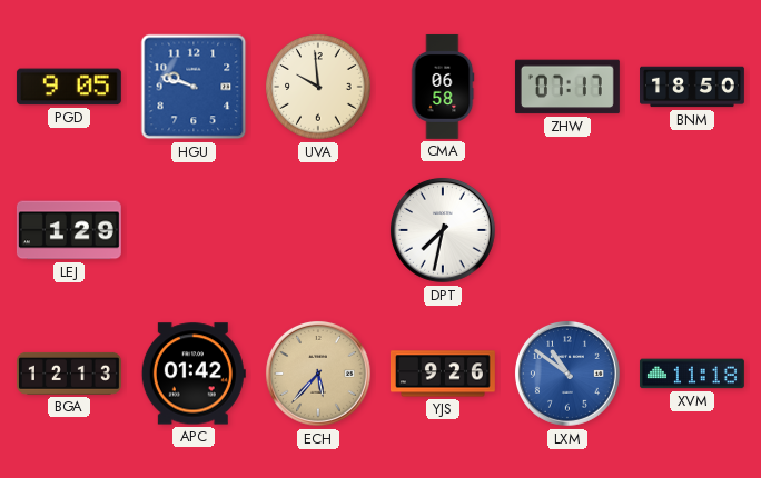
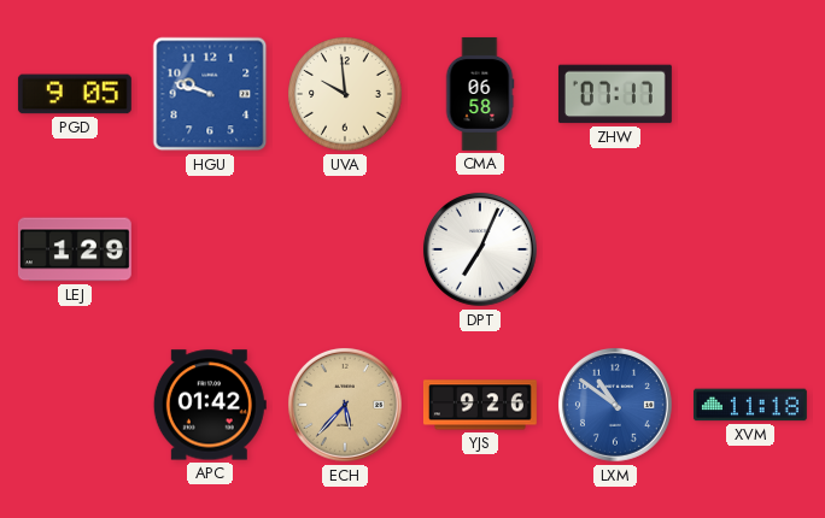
BNM: 18:50 -> none
DPT: 7:32 -> 7:04
BGA: 12:13 -> none
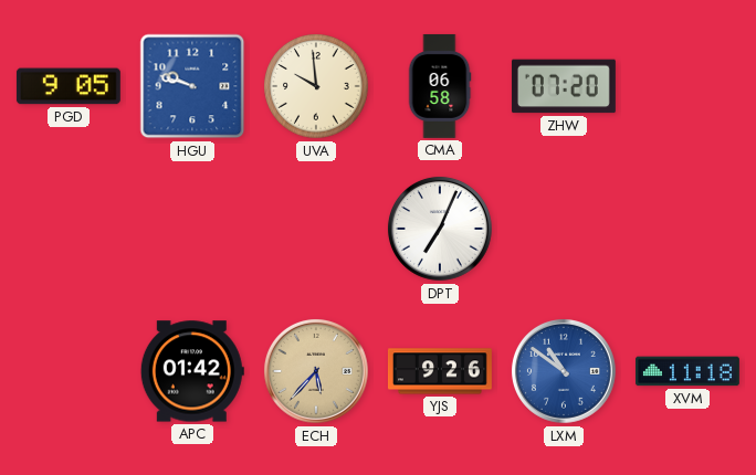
ZHW: 07:17 -> 07:20
LEJ: 1:29 -> none
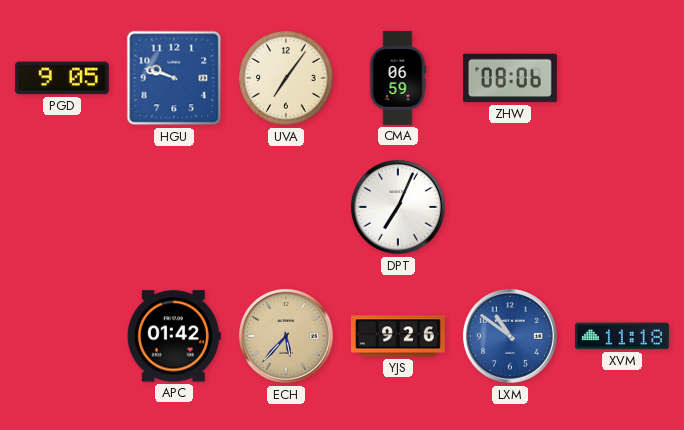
UVA: 9:59 -> 7:06
CMA: 06:58 -> 06:59
ZHW: 07:20 -> 08:06
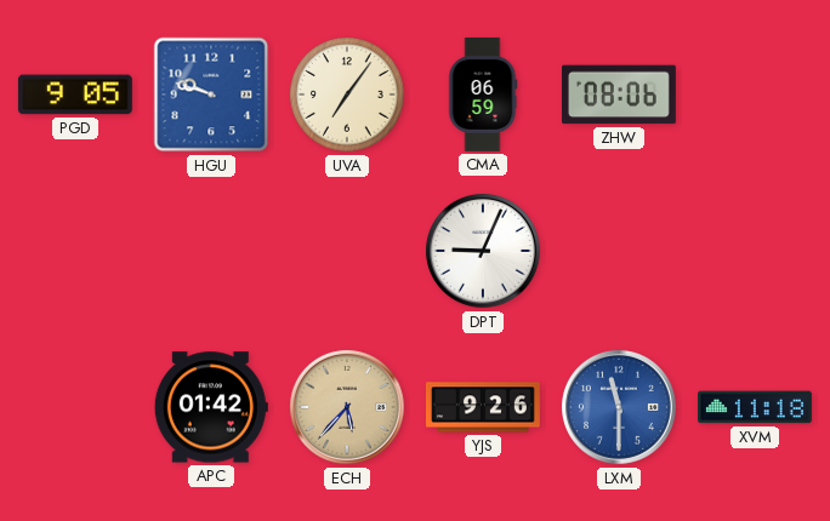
DPT: 7:04 -> 9:04
LXM: 10:51 -> 11:30
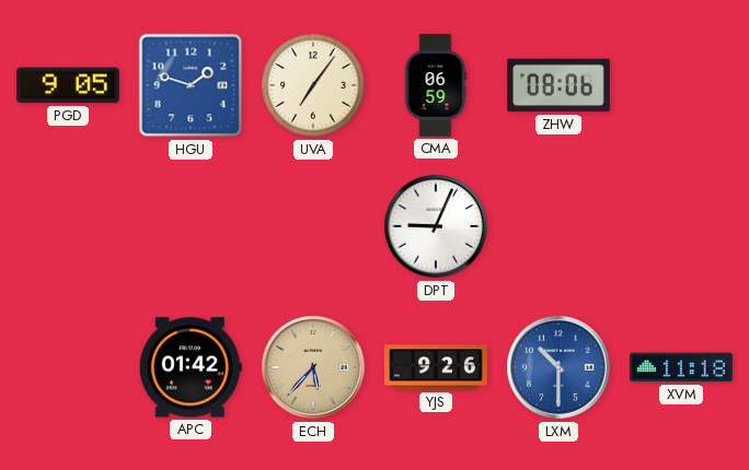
HGU: 9:48 -> 1:48
LXM: 11:30 -> 10:30
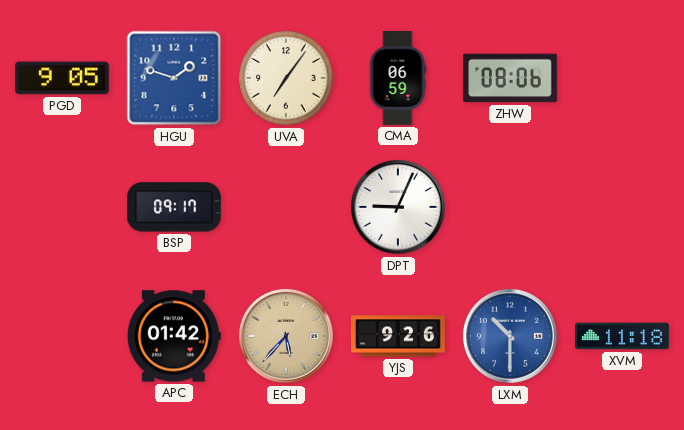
BSP: none -> 09:17
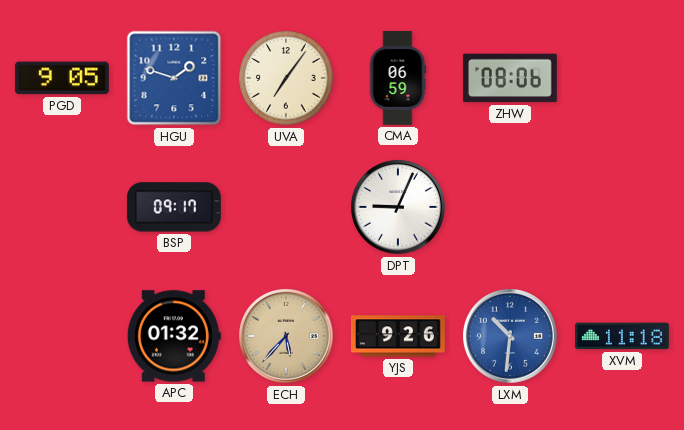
APC: 01:42 -> 01:32
LXM: 10:30 -> 10:31
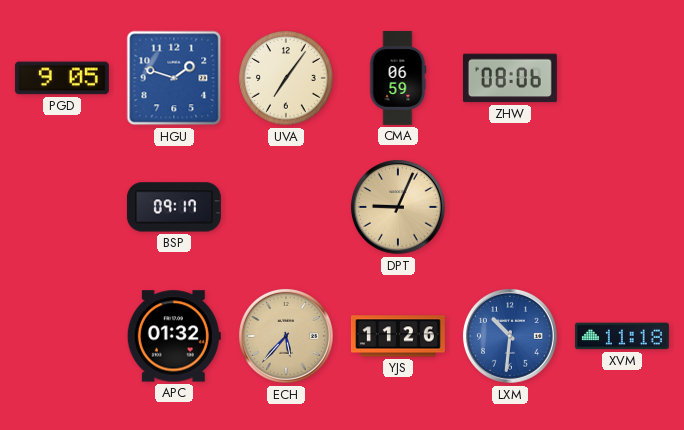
DPT dial: white -> champagne
YJS: 9:26 -> 11:26
